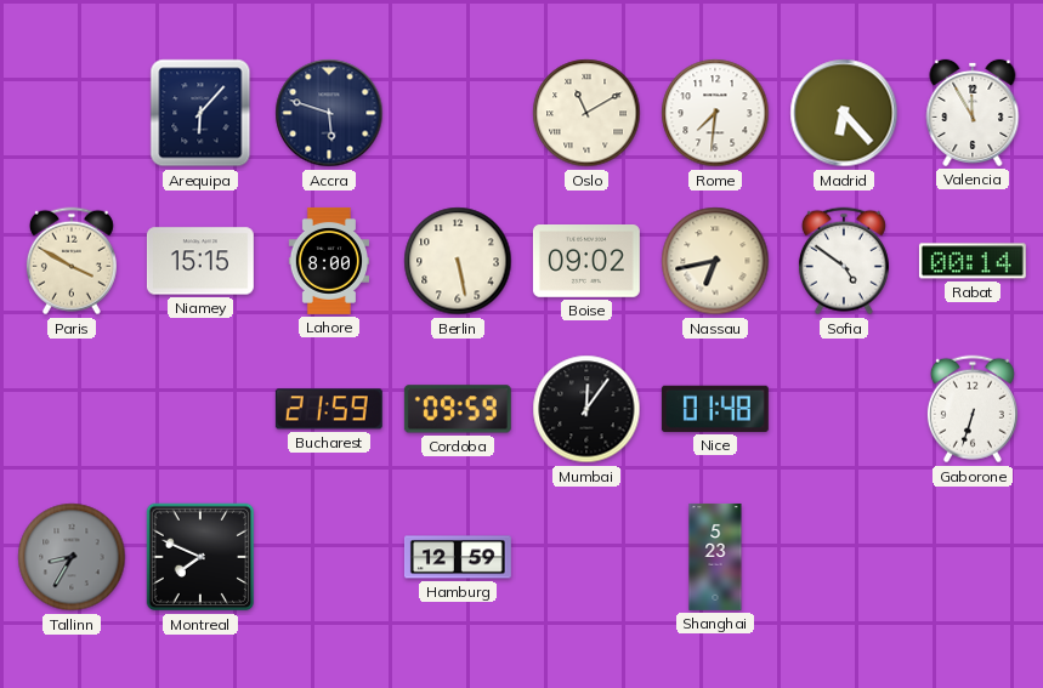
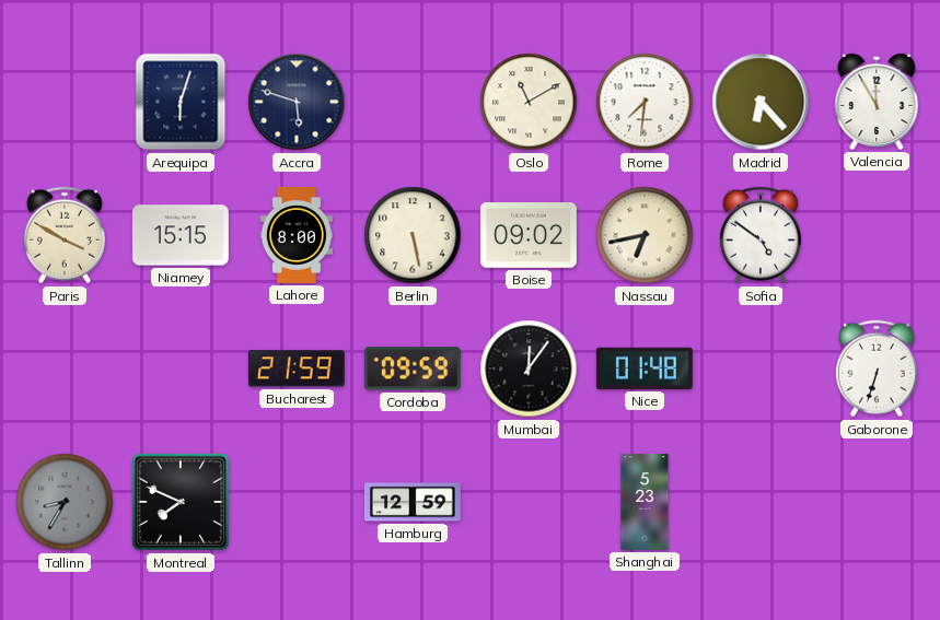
Arequipa: 6:07 -> 6:03
Rabat: 00:14 -> none
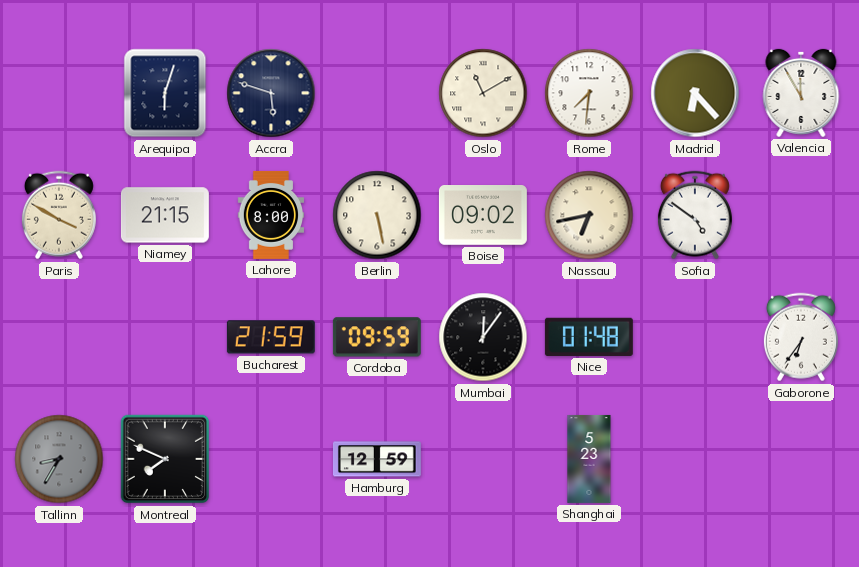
Niamey: 15:15 -> 21:15
Gaborone: 6:33 -> 6:36
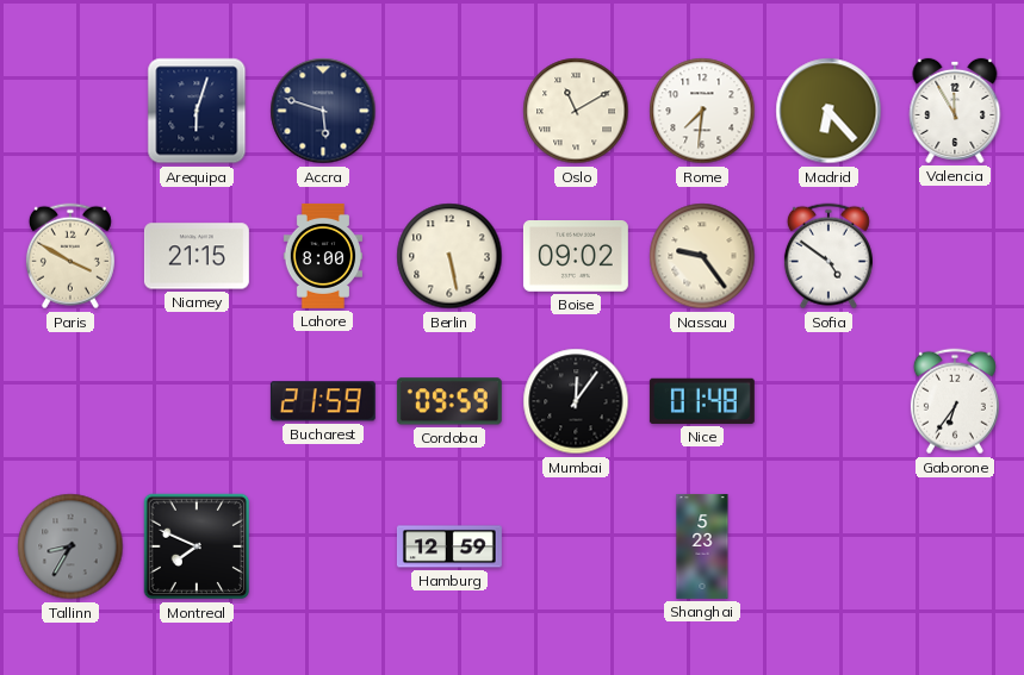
Nassau: 6:43 -> 9:24
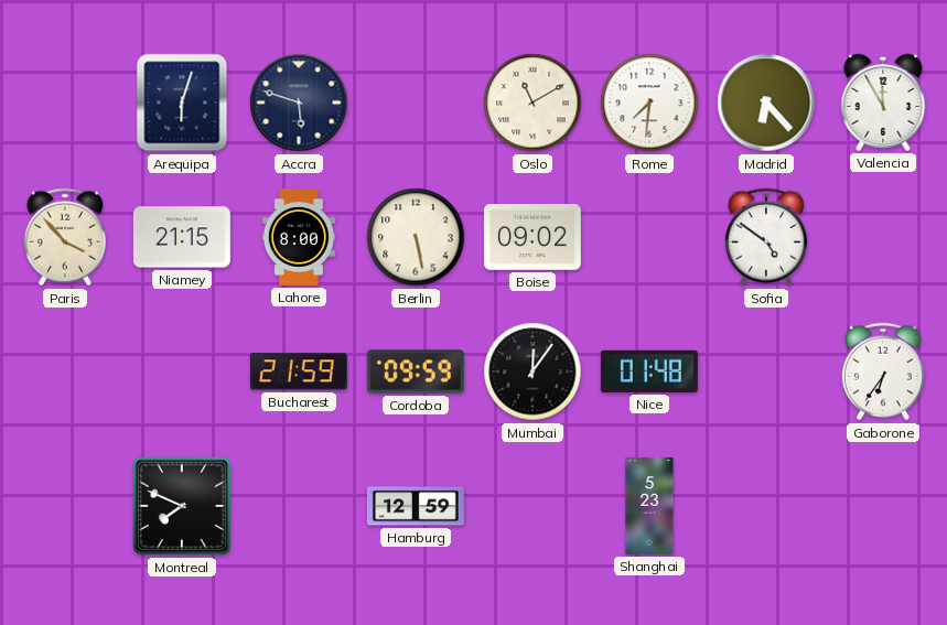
Paris: 3:50 -> 3:53
Nassau: 9:24 -> none
Tallinn: 8:35 -> none
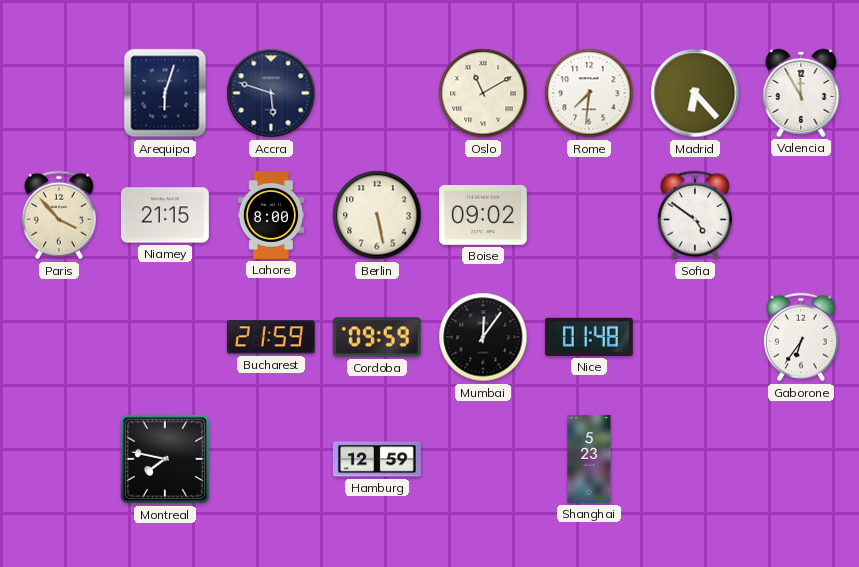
Montreal: 7:49 -> 7:47
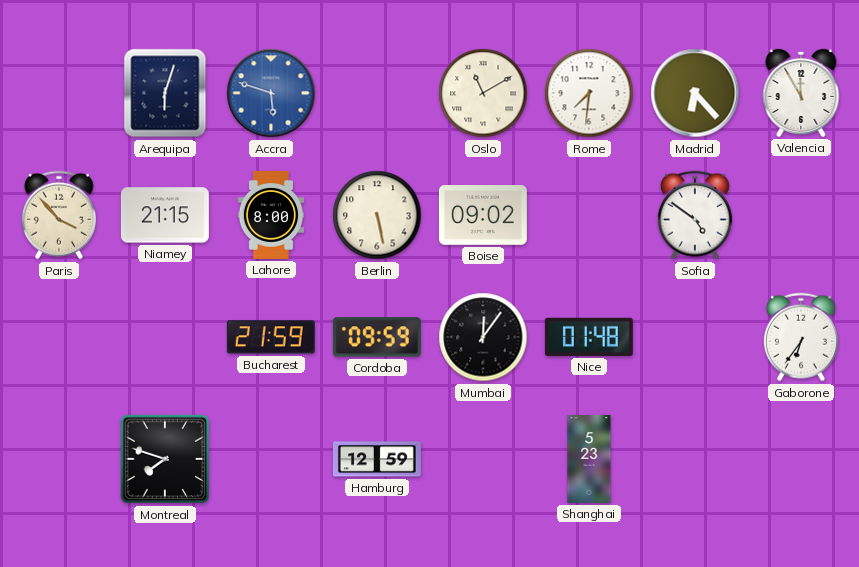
Accra dial: navy -> blue
Montreal: 7:47 -> 7:48
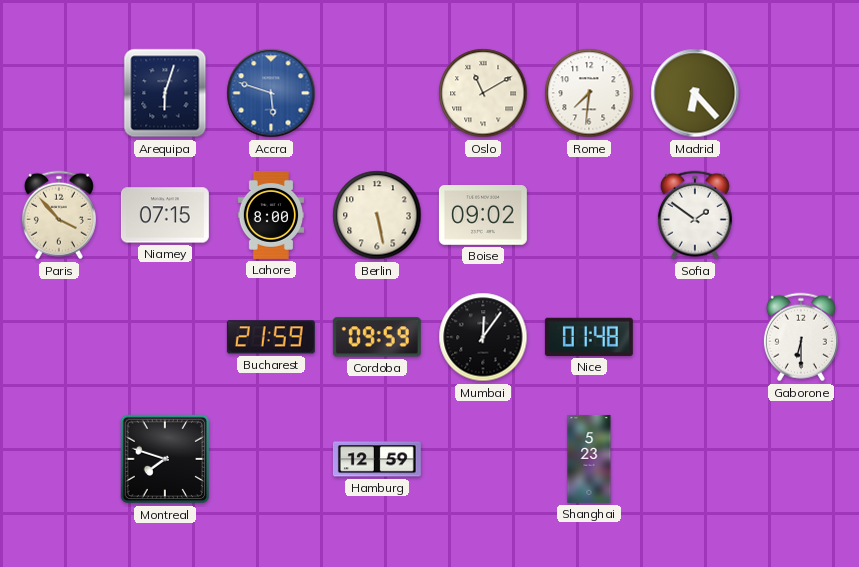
Valencia: 11:55 -> none
Niamey: 21:15 -> 07:15
Sofia: 4:51 -> 1:51
Gaborone: 6:36 -> 6:30
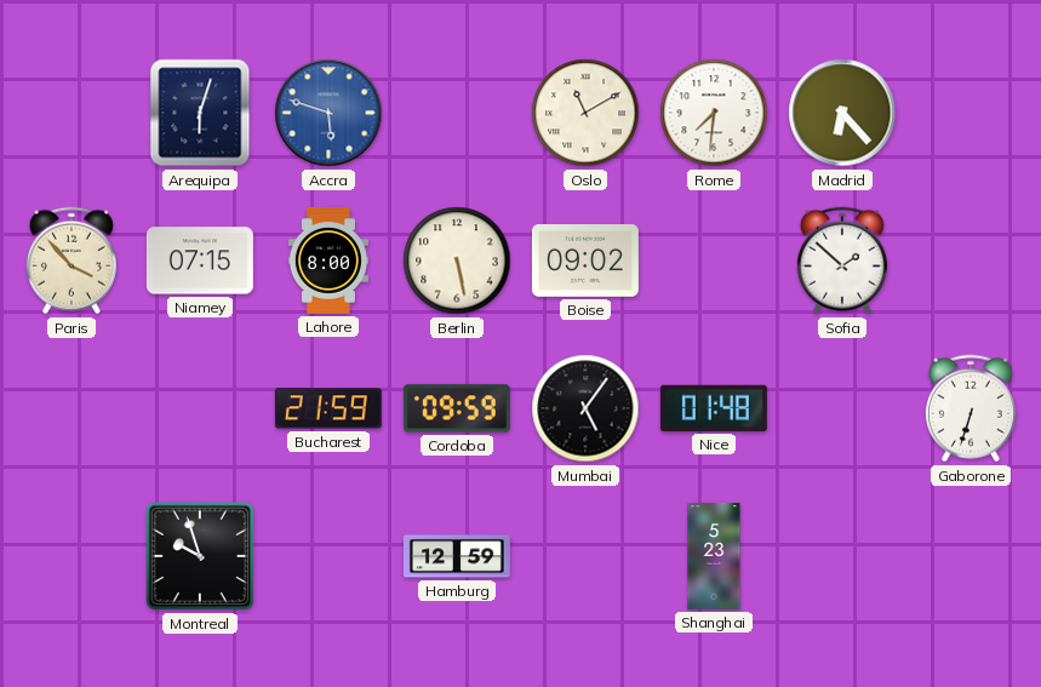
Sofia: 1:51 -> 1:52
Mumbai: 12:06 -> 5:06
Gaborone: 6:30 -> 6:33
Montreal: 7:48 -> 9:57
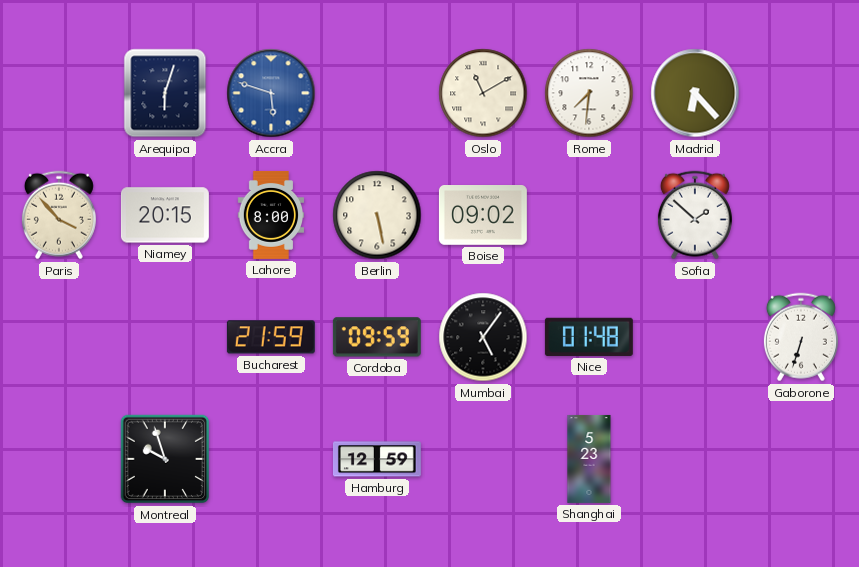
Niamey: 07:15 -> 20:15
